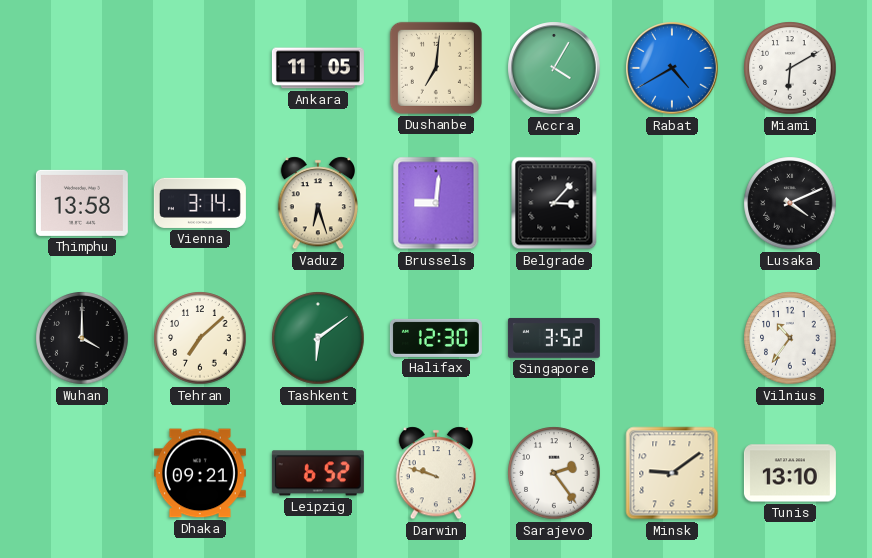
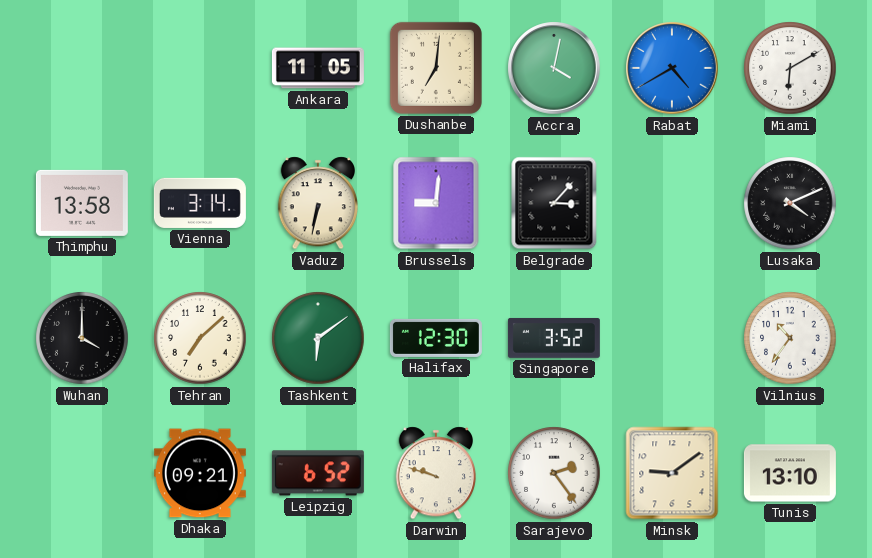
Accra: 4:05 -> 4:02
Vaduz: 6:27 -> 6:32
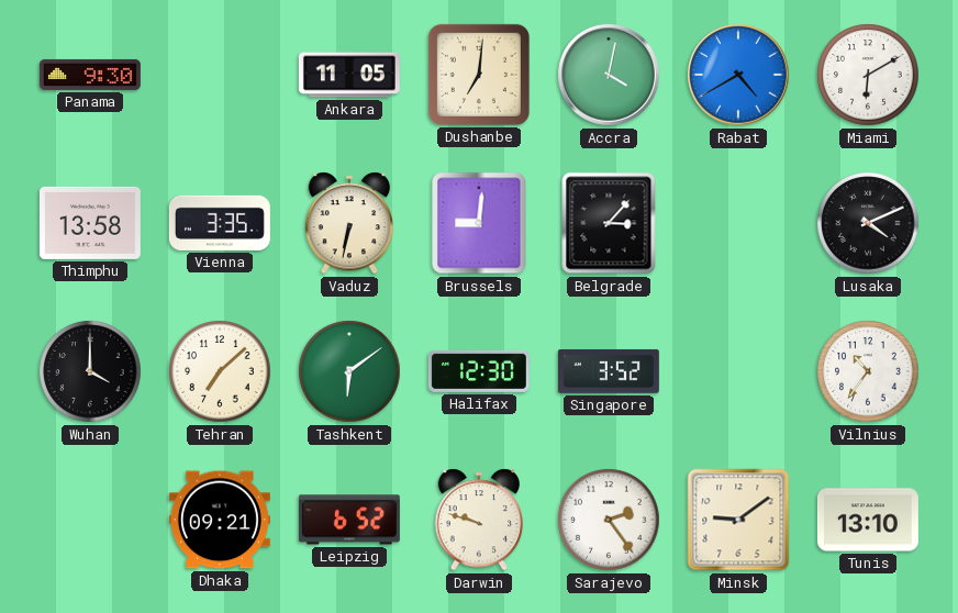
Panama: none -> 9:30
Vienna: 3:14 -> 3:35
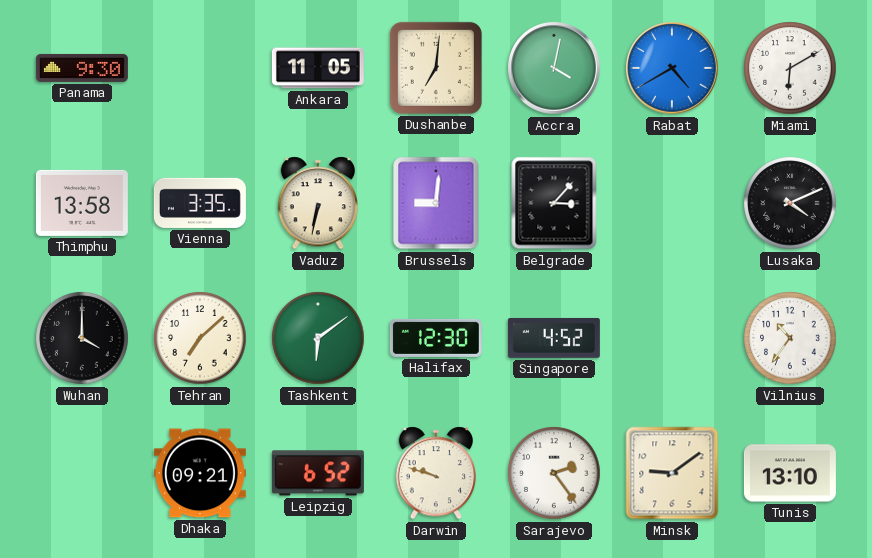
Singapore: 3:52 -> 4:52
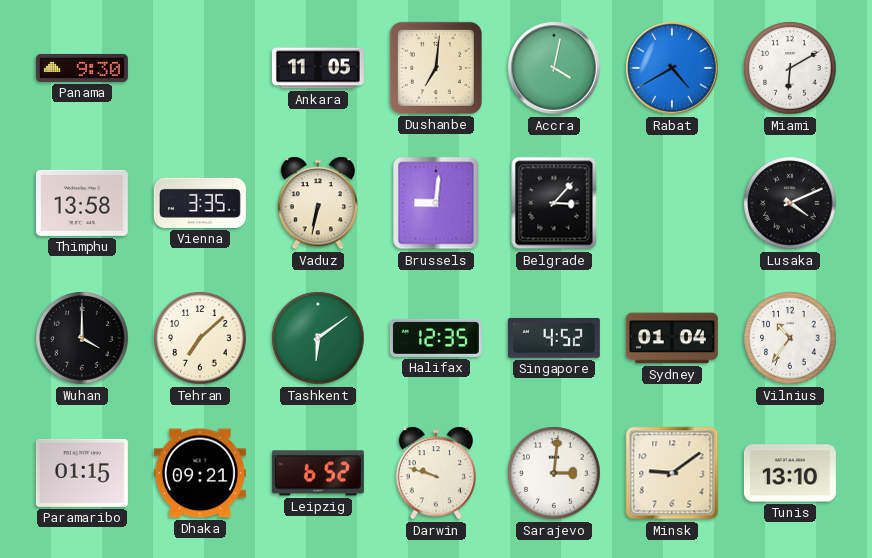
Halifax: 12:30 -> 12:35
Sydney: none -> 01:04
Paramaribo: none -> 01:15
Sarajevo: 2:24 -> 3:01
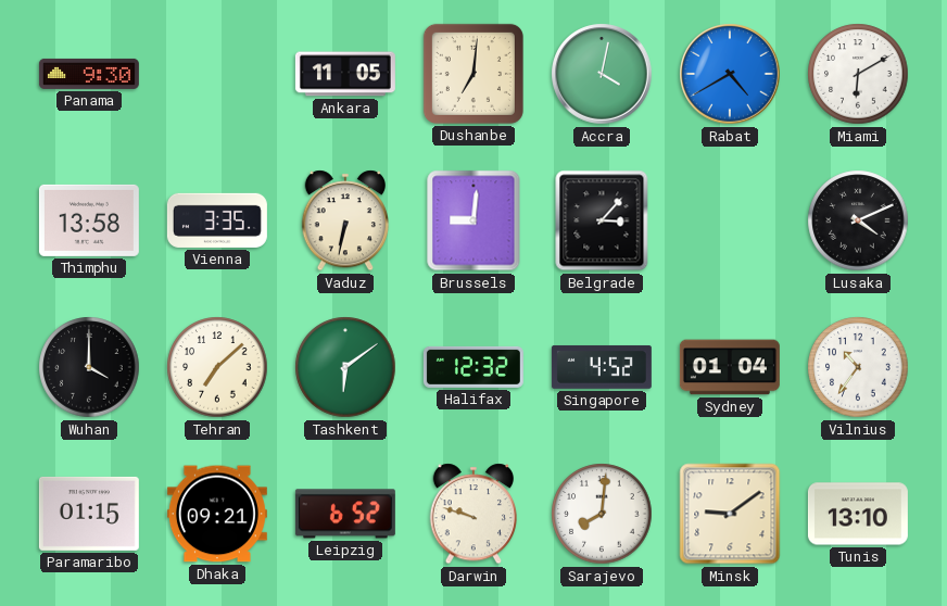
Halifax: 12:35 -> 12:32
Sarajevo: 3:01 -> 8:01
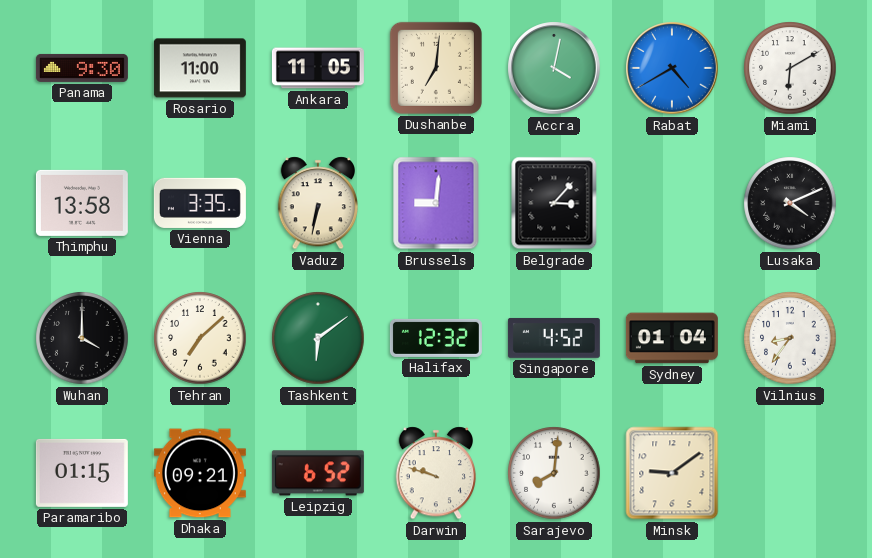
Rosario: none -> 11:00
Vilnius: 10:36 -> 8:36
Tunis: 13:10 -> none
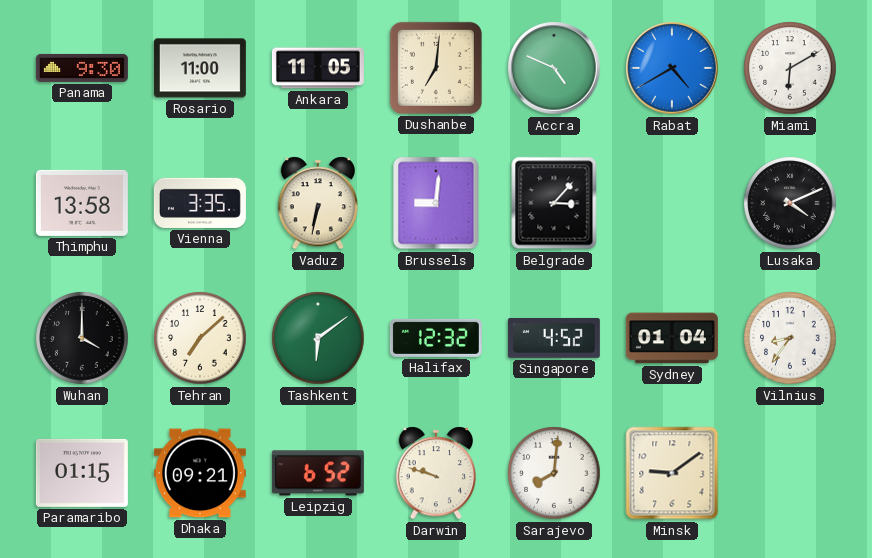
Accra: 4:02 -> 4:49
